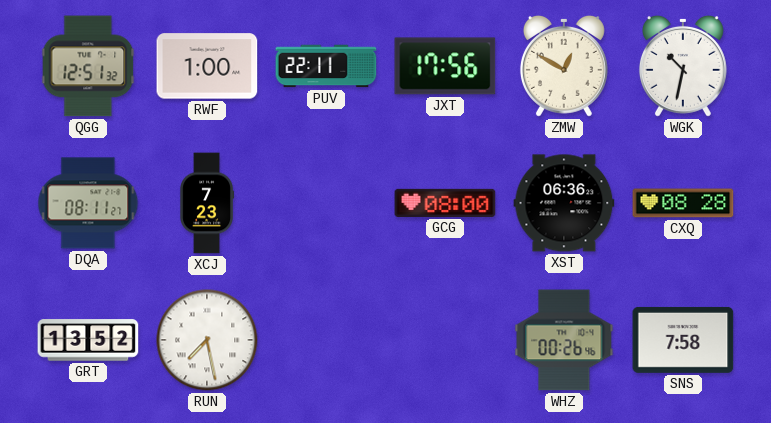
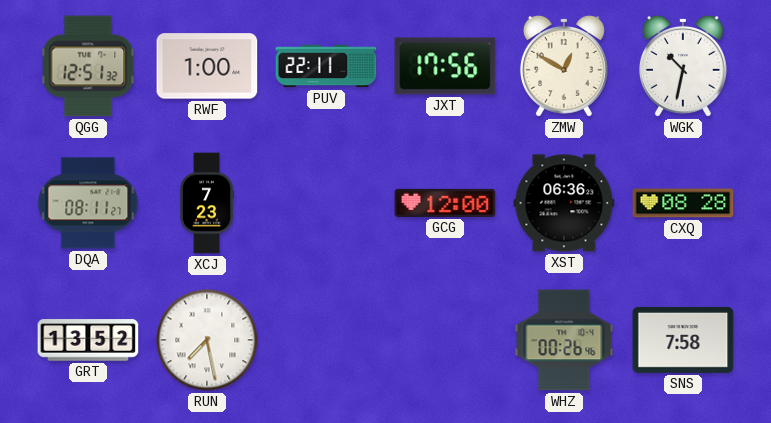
GCG: 08:00 -> 12:00
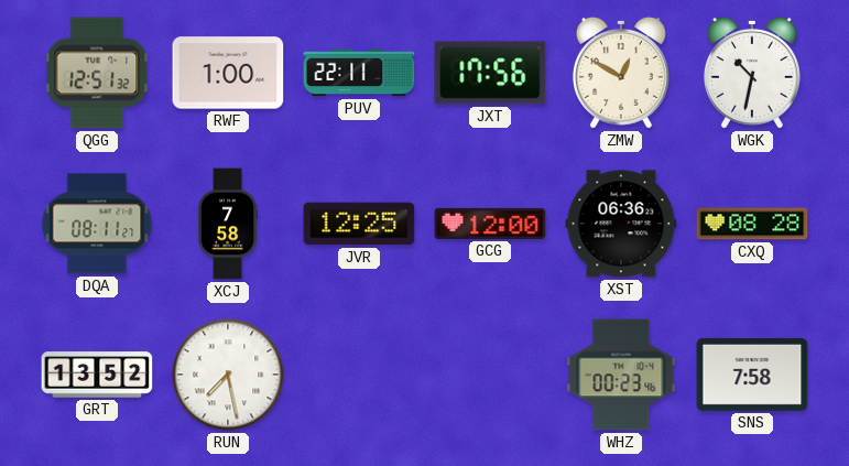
XCJ: 7:23 -> 7:58
JVR: none -> 12:25
WHZ: 00:26 -> 00:23
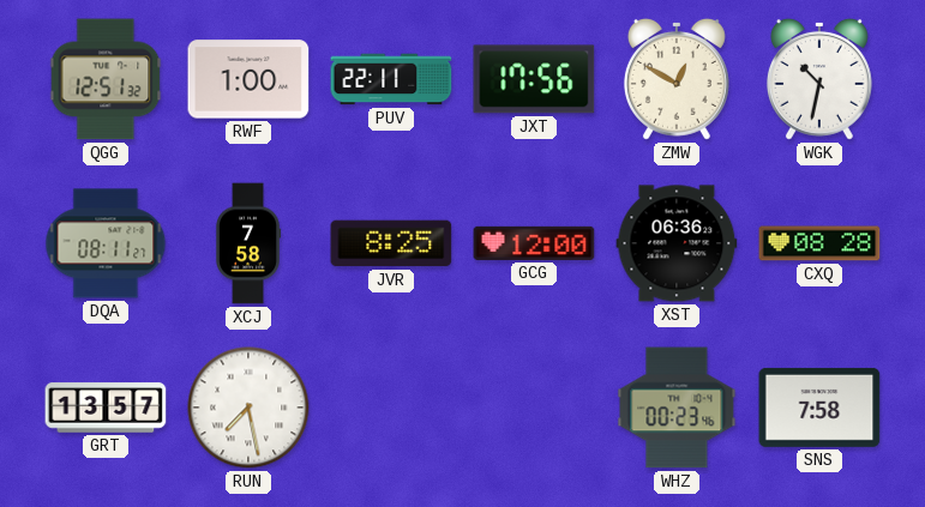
JVR: 12:25 -> 8:25
GRT: 13:52 -> 13:57
